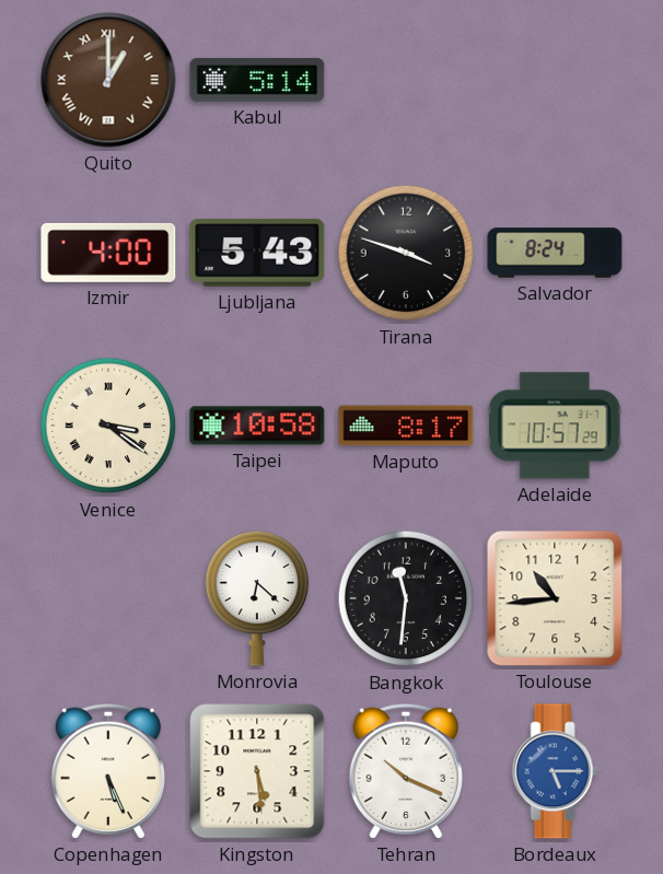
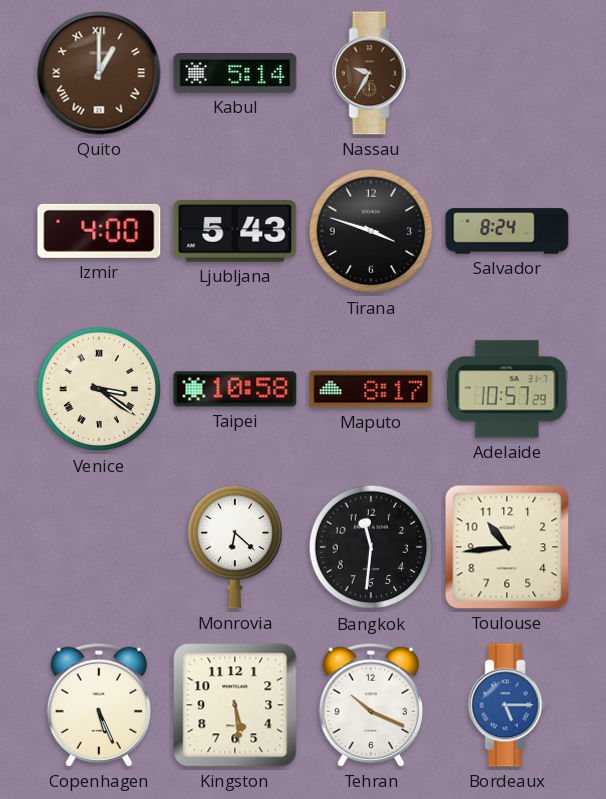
Nassau: none -> 9:35
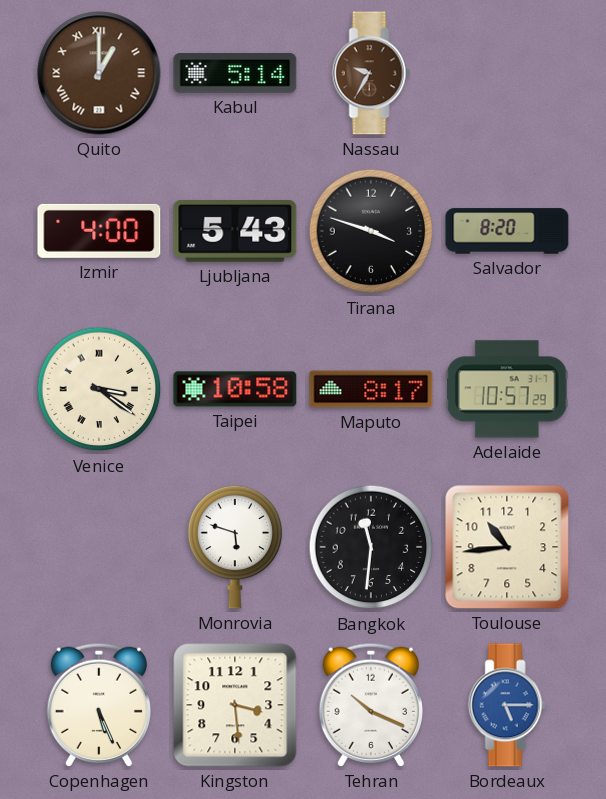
Salvador: 8:24 -> 8:20
Monrovia: 6:22 -> 5:48
Kingston: 5:29 -> 3:29
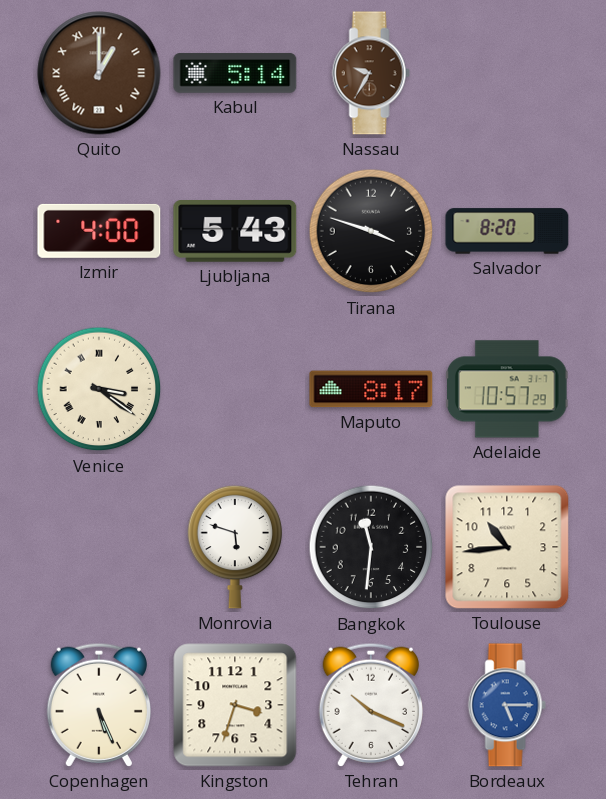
Taipei: 10:58 -> none
Kingston: 3:29 -> 3:33
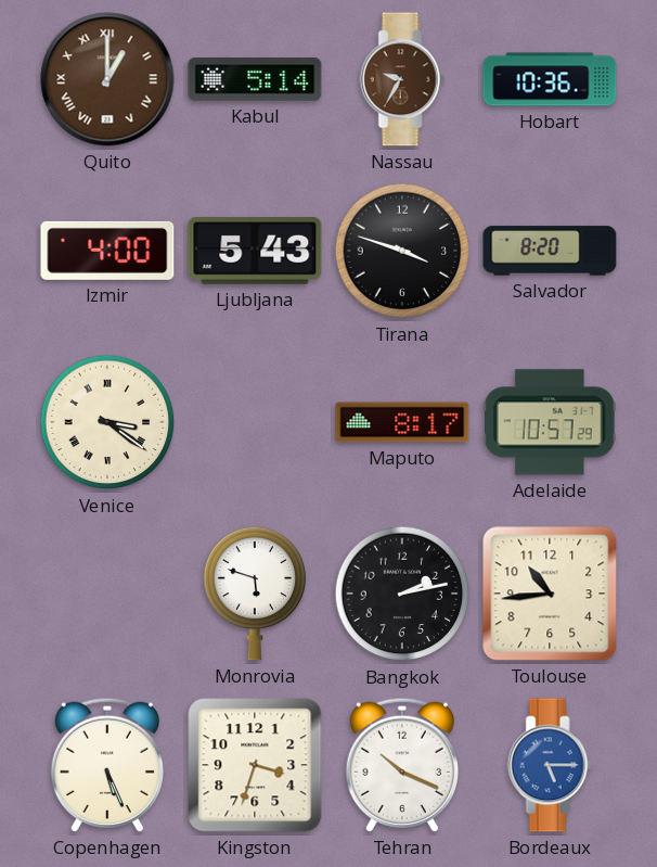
Hobart: none -> 10:36
Bangkok: 11:31 -> 2:13
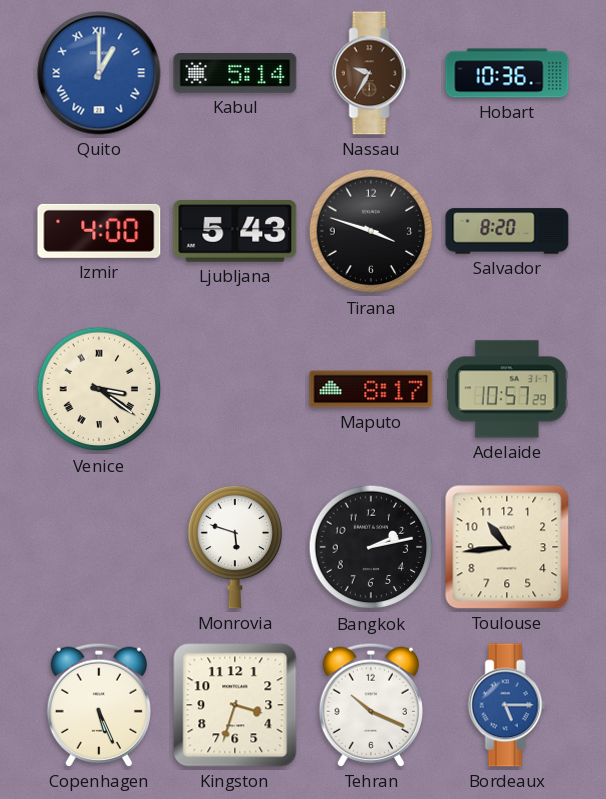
Quito dial: brown -> blue
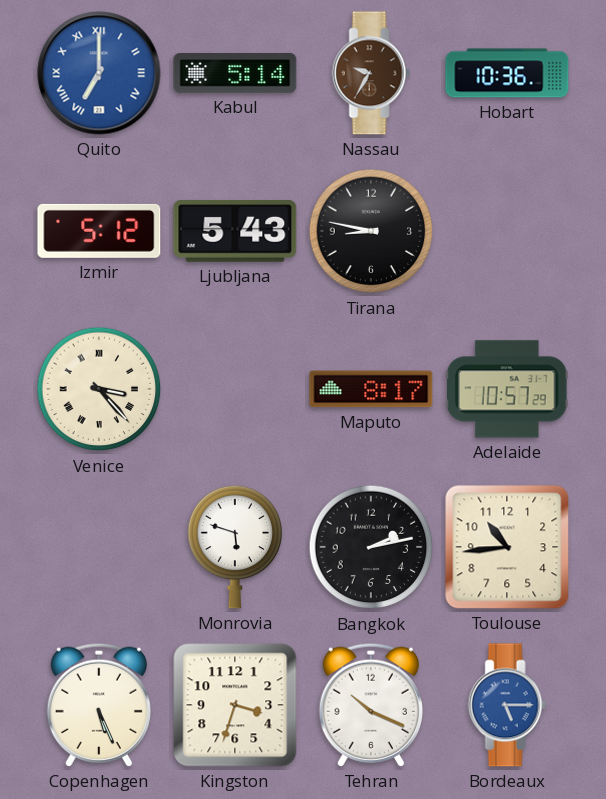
Quito: 1:00 -> 7:00
Izmir: 4:00 -> 5:12
Tirana: 3:48 -> 8:47
Salvador: 8:20 -> none
Venice: 3:21 -> 3:23
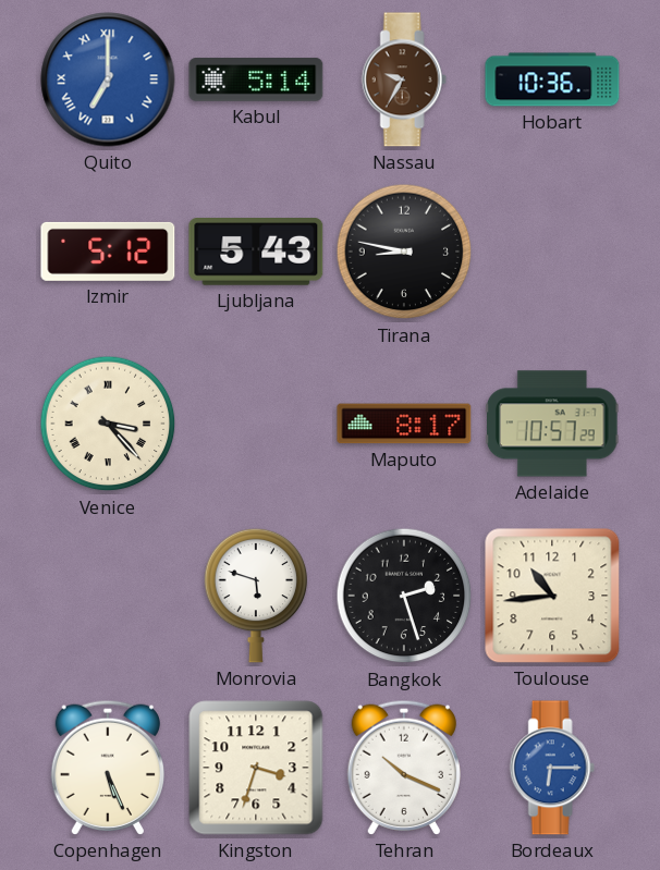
Bangkok: 2:13 -> 2:27
Bordeaux: 5:15 -> 6:15
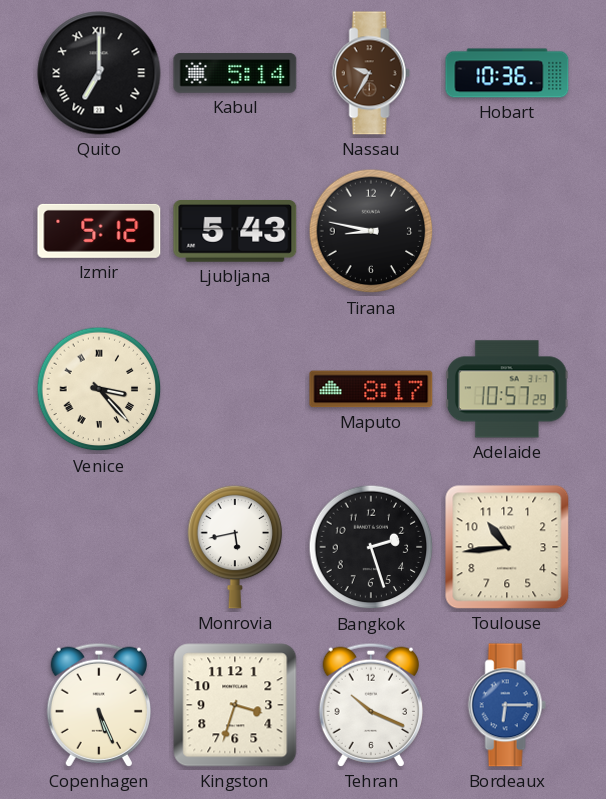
Quito dial: blue -> black
Monrovia: 5:48 -> 5:43
